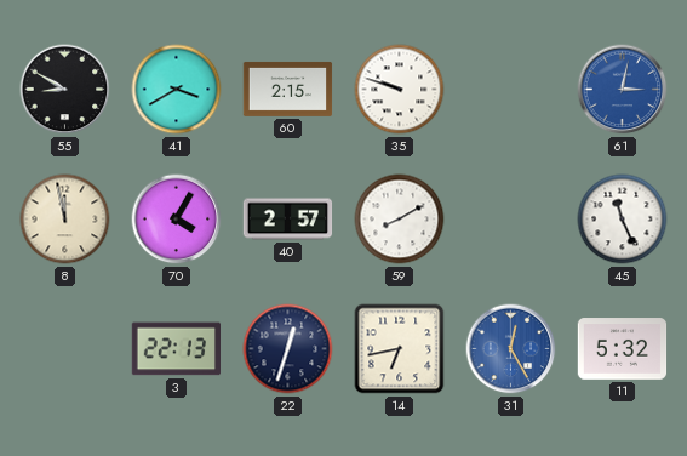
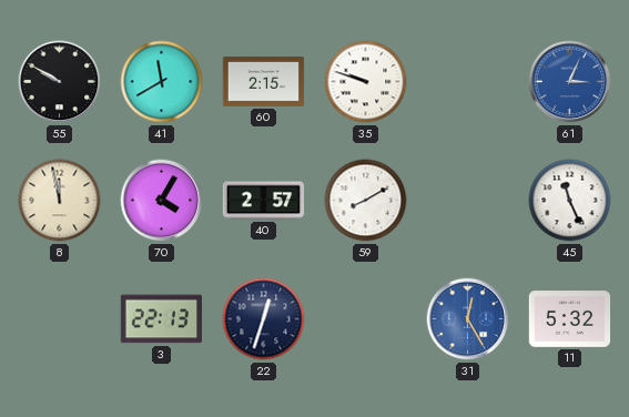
55: 8:50 -> 9:50
41: 3:40 -> 11:40
61: 3:02 -> 3:04
14: 6:43 -> none
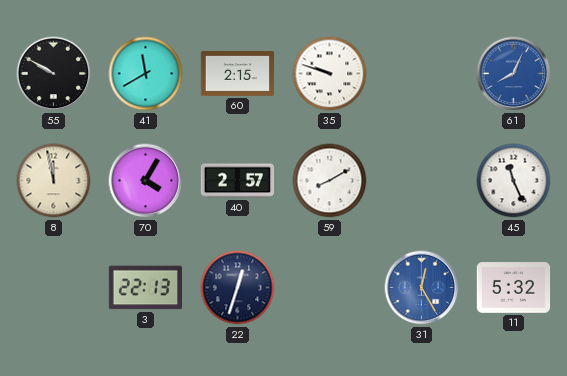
61: 3:04 -> 8:04
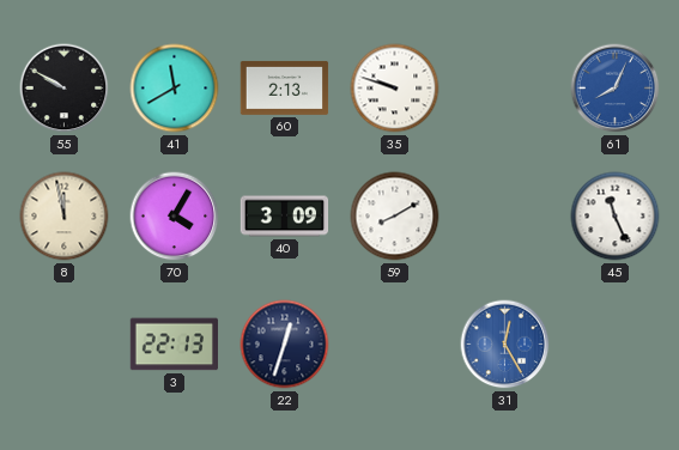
60: 2:15 -> 2:13
40: 2:57 -> 3:09
11: 5:32 -> none
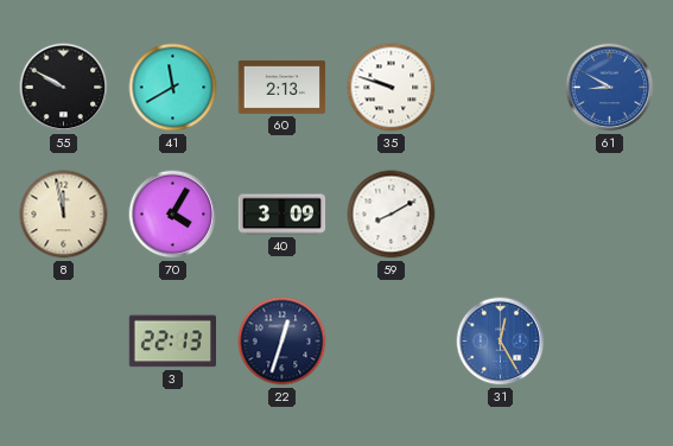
61: 8:04 -> 8:50
45: 11:26 -> none
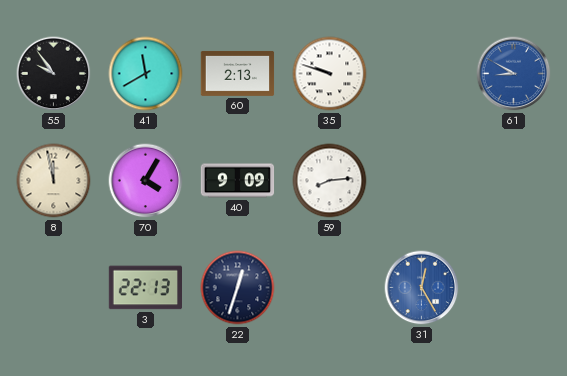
55: 9:50 -> 9:54
40: 3:09 -> 9:09
59: 8:10 -> 8:14
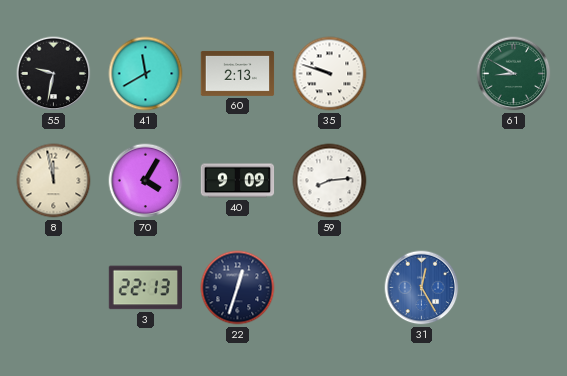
55: 9:54 -> 9:32
61 dial: blue -> green
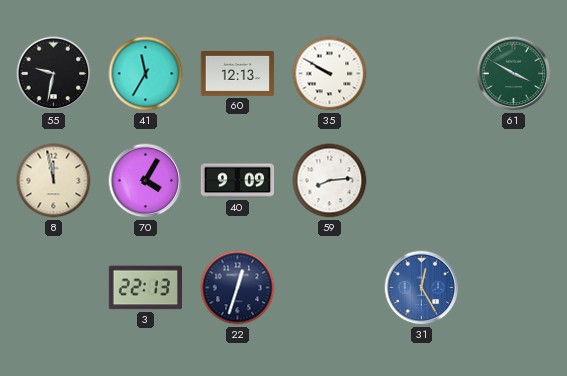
41: 11:40 -> 11:35
60: 2:13 -> 12:13
35: 9:48 -> 9:50
61: 8:50 -> 3:50
